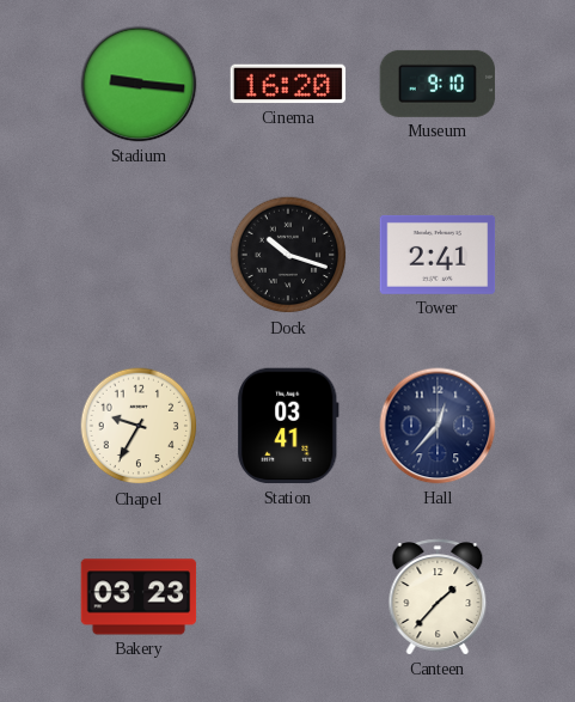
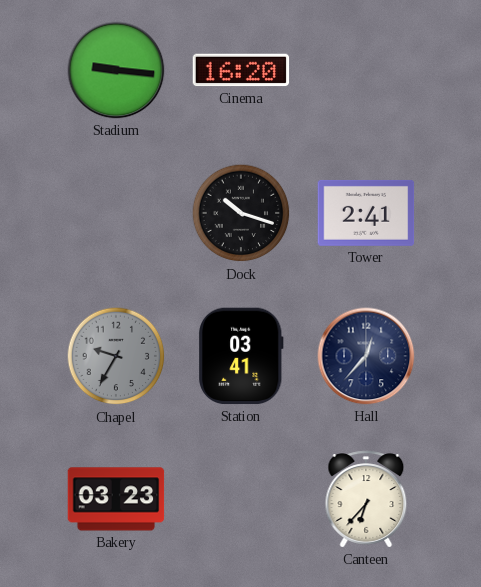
Museum: 9:10 -> none
Chapel dial: cream -> grey
Canteen: 1:37 -> 6:37
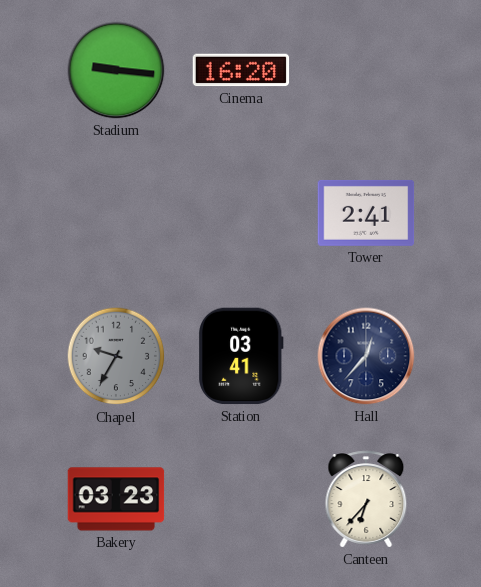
Dock: 10:18 -> none
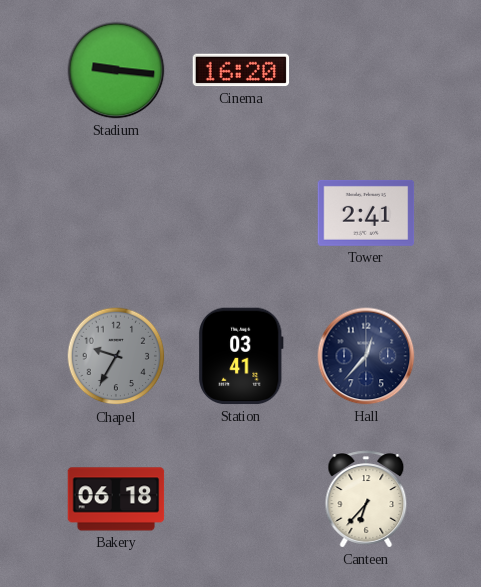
Bakery: 03:23 -> 06:18
